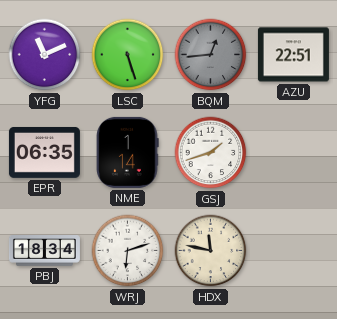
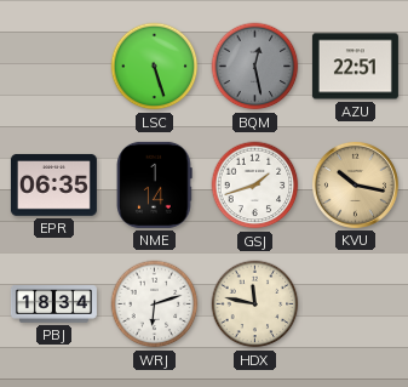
YFG: 11:11 -> none
BQM: 12:44 -> 12:28
KVU: none -> 10:17
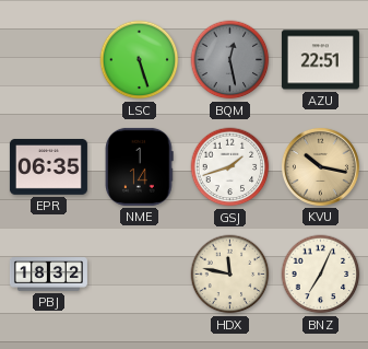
PBJ: 18:34 -> 18:32
WRJ: 6:12 -> none
BNZ: none -> 7:04
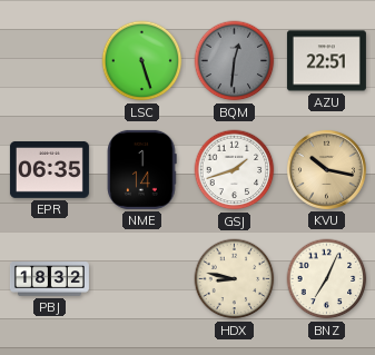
BQM: 12:28 -> 12:31
HDX: 11:47 -> 8:47
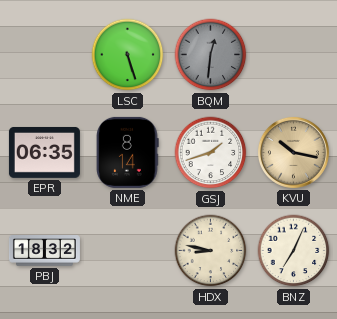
AZU: 22:51 -> none
NME: 1:14 -> 8:14
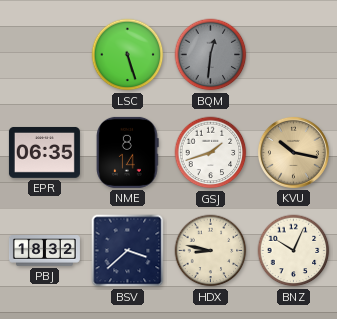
BSV: none -> 3:38
BNZ: 7:04 -> 10:04
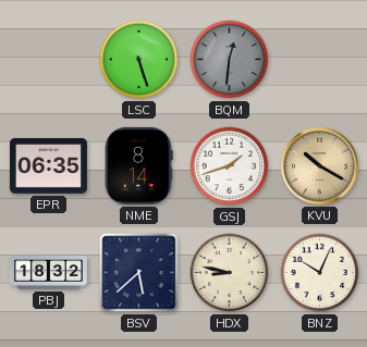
KVU: 10:17 -> 10:20
BSV: 3:38 -> 5:38
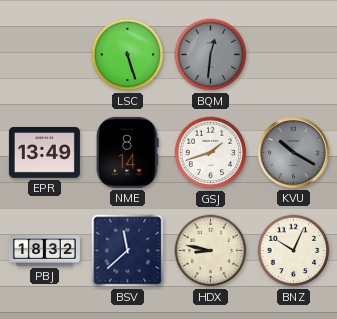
EPR: 06:35 -> 13:49
KVU dial: champagne -> grey
BSV: 5:38 -> 11:38
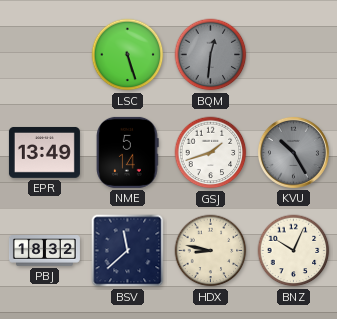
NME: 8:14 -> 5:14
KVU: 10:20 -> 10:25
